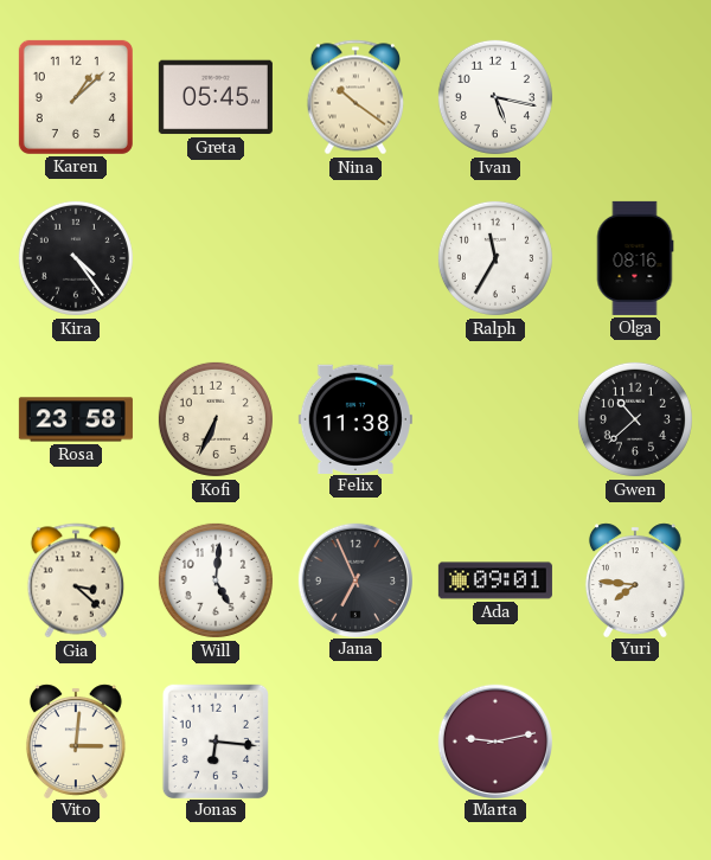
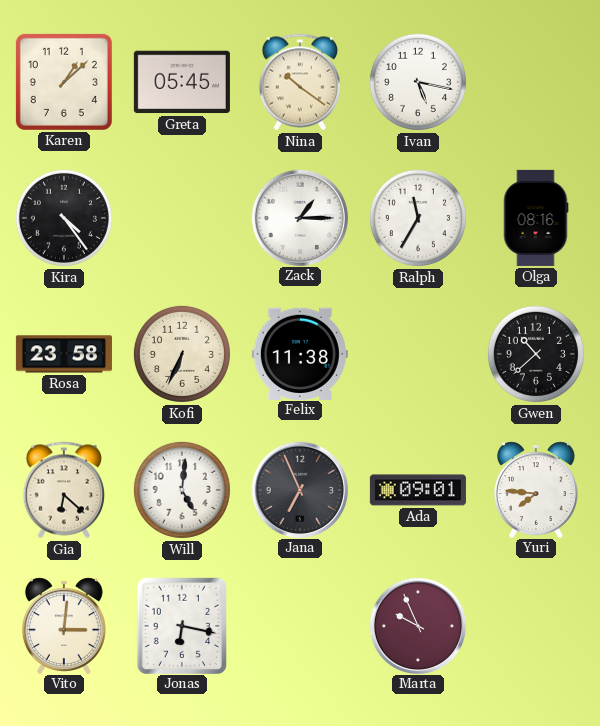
Zack: none -> 1:15
Gia: 3:22 -> 6:22
Jonas: 6:16 -> 6:17
Marta: 9:13 -> 9:56
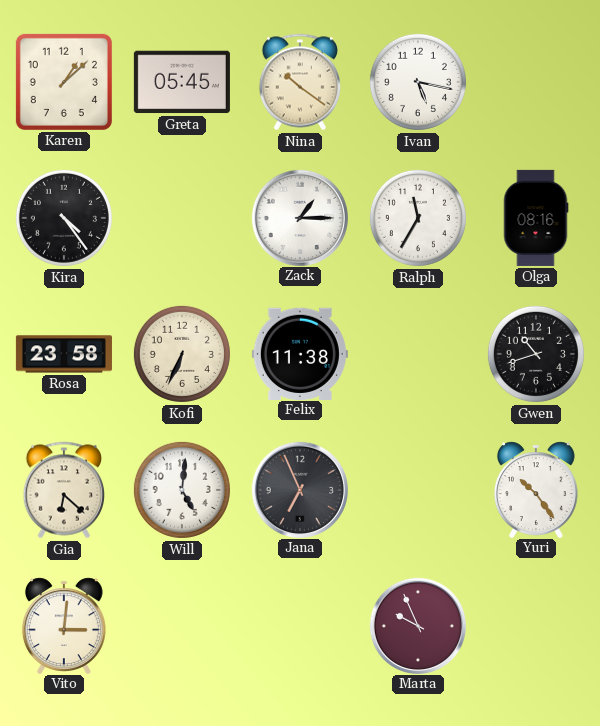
Gwen: 10:38 -> 10:42
Ada: 09:01 -> none
Yuri: 7:46 -> 10:24
Jonas: 6:17 -> none
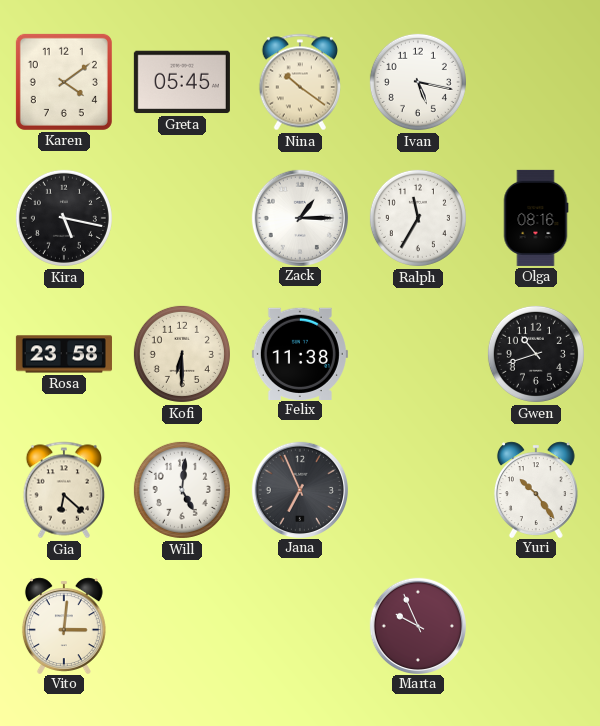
Karen: 1:08 -> 4:09
Kira: 4:24 -> 5:17
Kofi: 6:34 -> 6:30
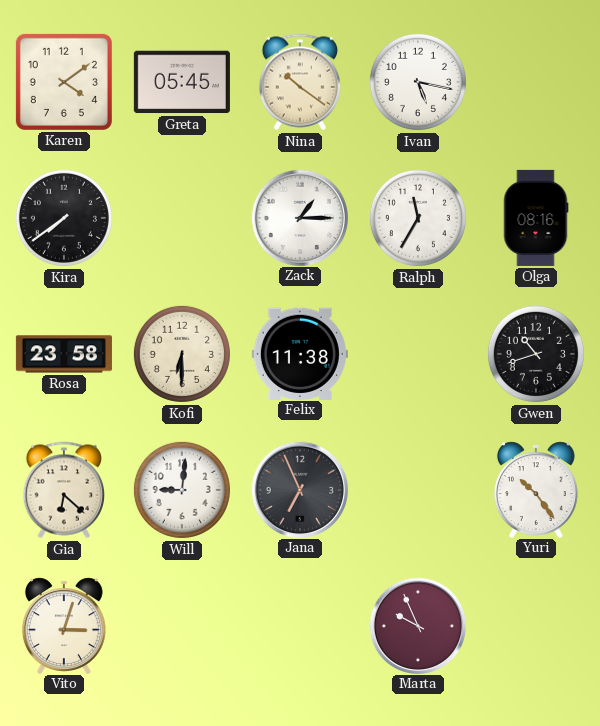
Kira: 5:17 -> 7:39
Will: 5:01 -> 9:01
Vito: 3:01 -> 3:03
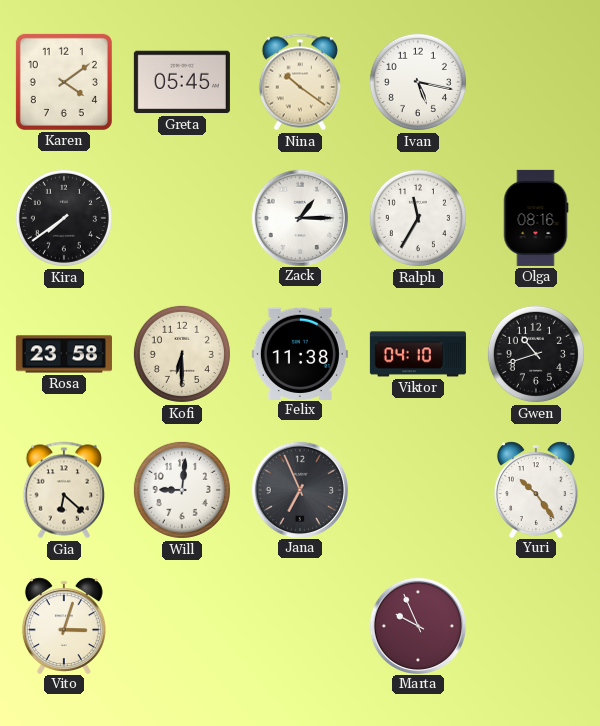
Viktor: none -> 04:10
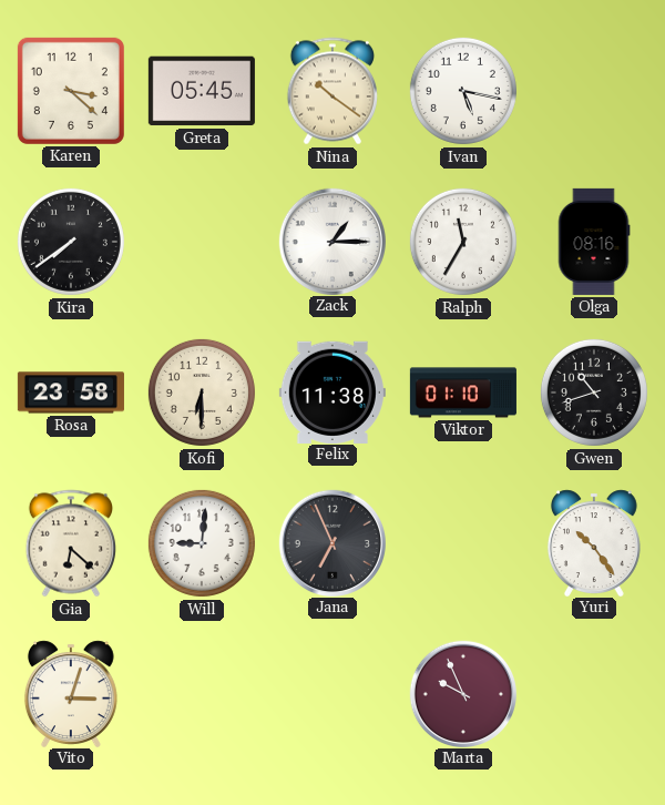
Karen: 4:09 -> 3:22
Viktor: 04:10 -> 01:10
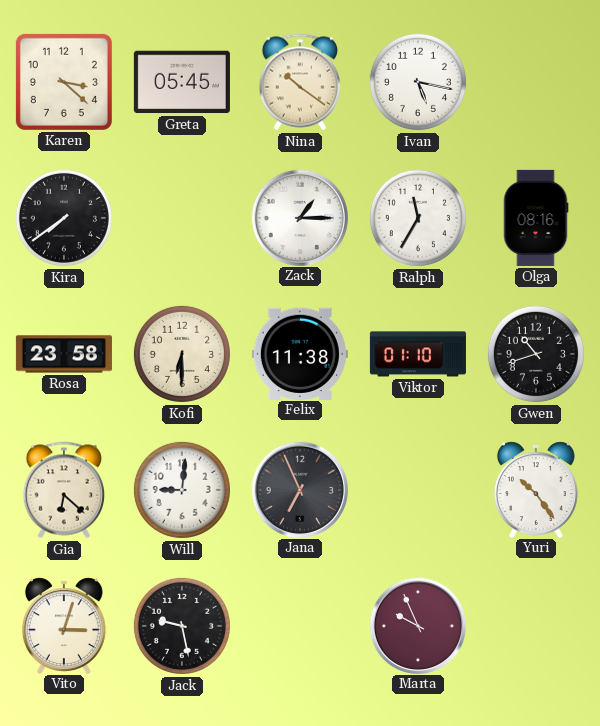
Jack: none -> 9:28
